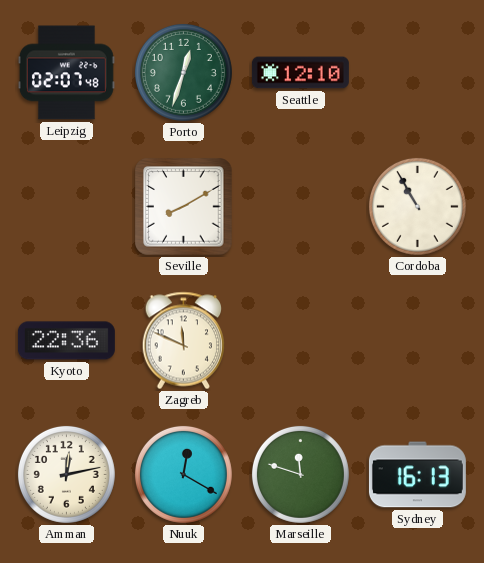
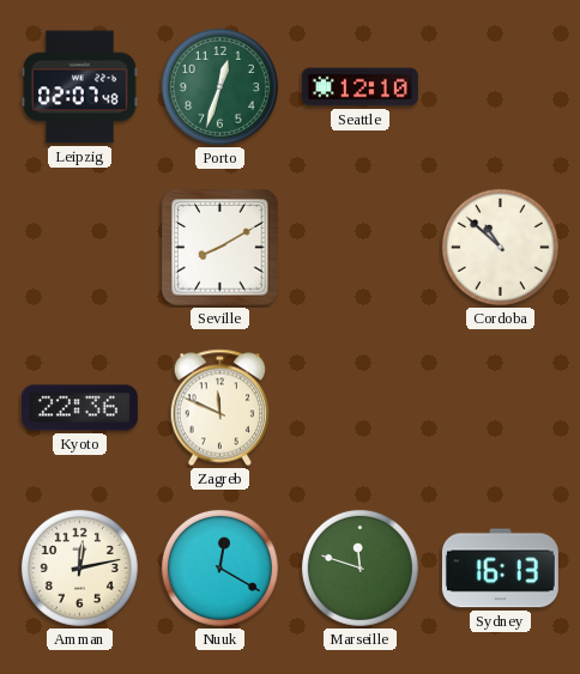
Cordoba: 10:55 -> 10:52
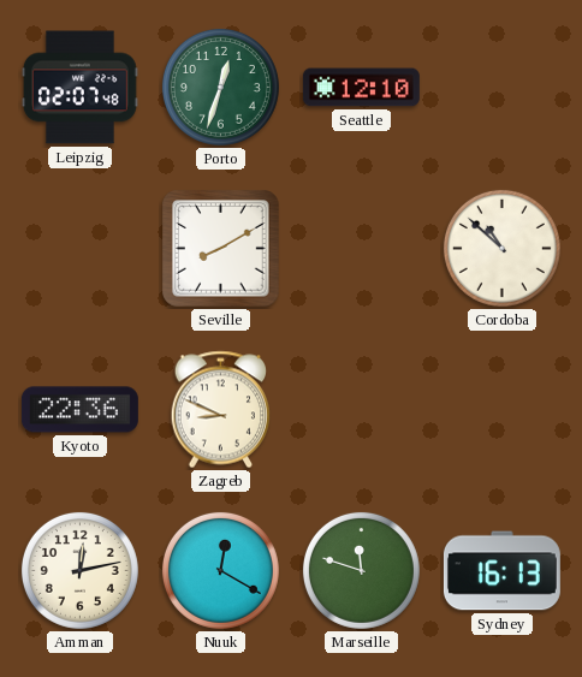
Zagreb: 11:49 -> 8:49
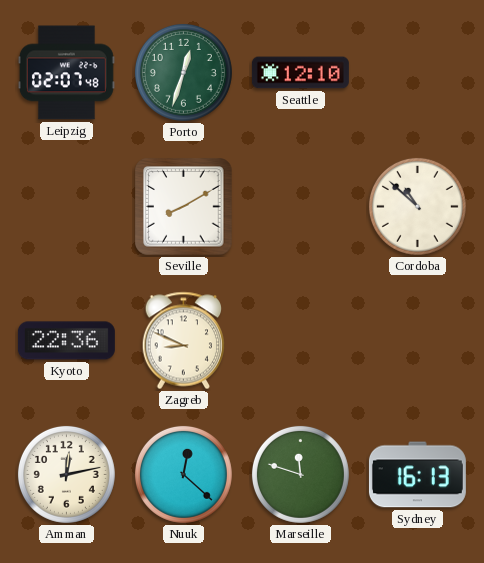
Nuuk: 12:20 -> 12:22
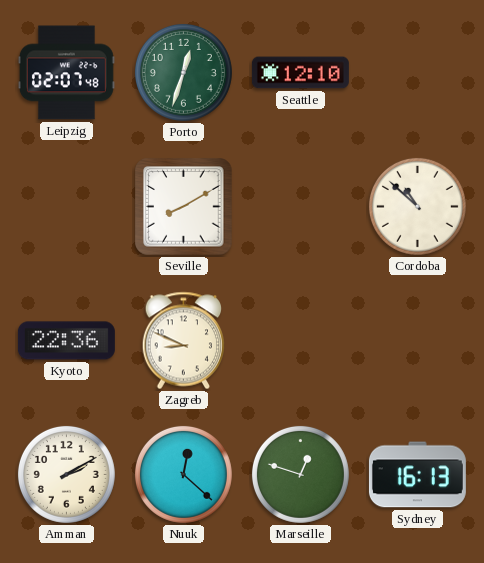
Amman: 12:13 -> 2:10
Marseille: 11:48 -> 12:48
